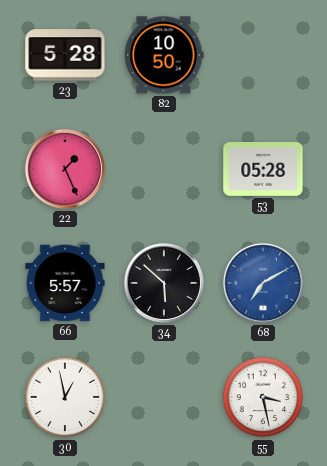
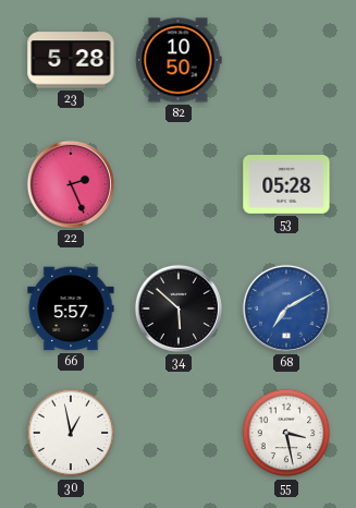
22: 1:26 -> 2:26
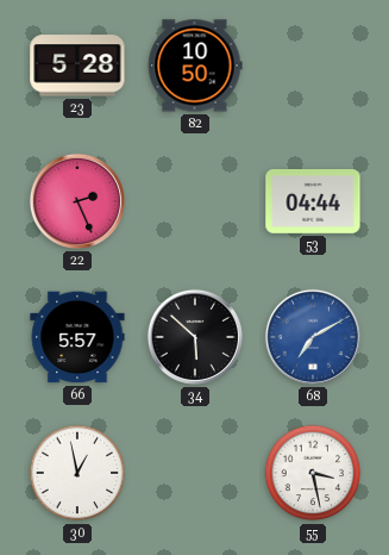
53: 05:28 -> 04:44
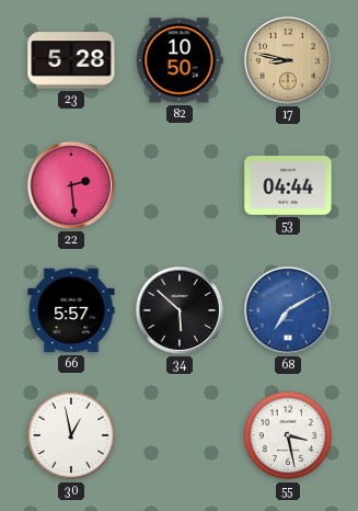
17: none -> 8:47
22: 2:26 -> 2:29
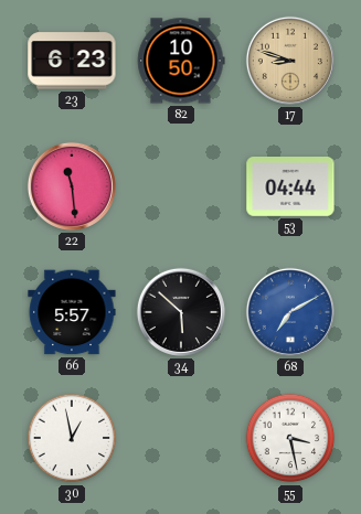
23: 5:28 -> 6:23
17: 8:47 -> 8:48
22: 2:29 -> 11:29
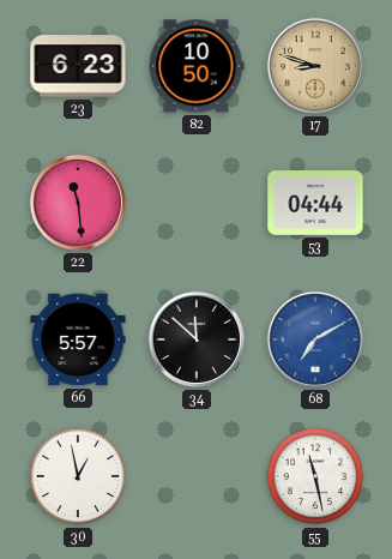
34: 5:52 -> 11:52
55: 3:28 -> 11:28
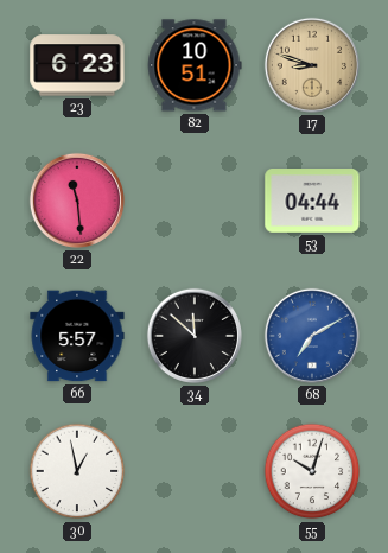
82: 10:50 -> 10:51
55: 11:28 -> 10:03
